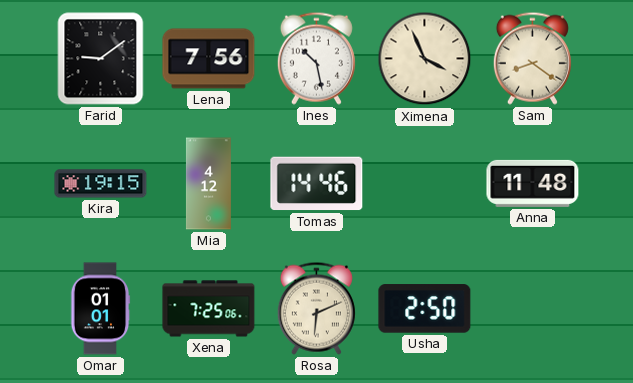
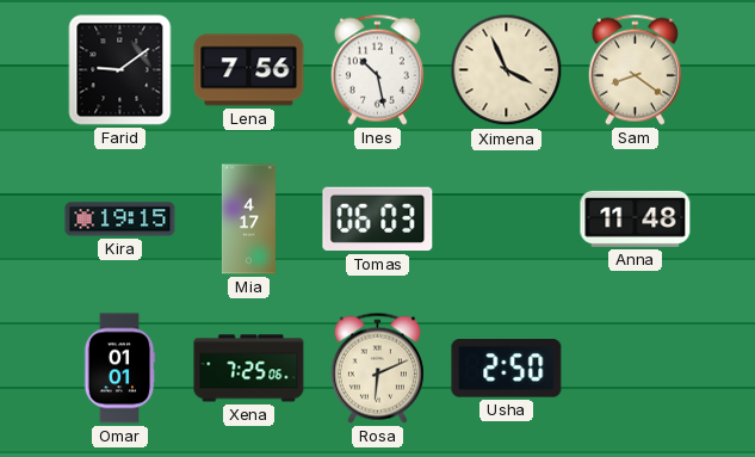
Mia: 4:12 -> 4:17
Tomas: 14:46 -> 06:03
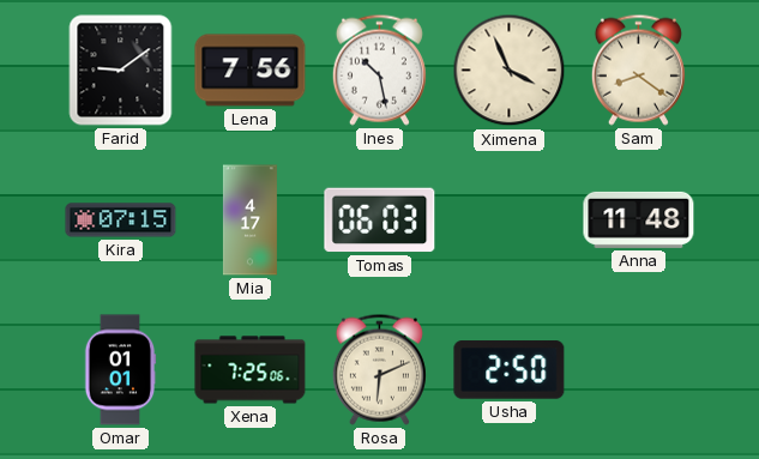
Kira: 19:15 -> 07:15
